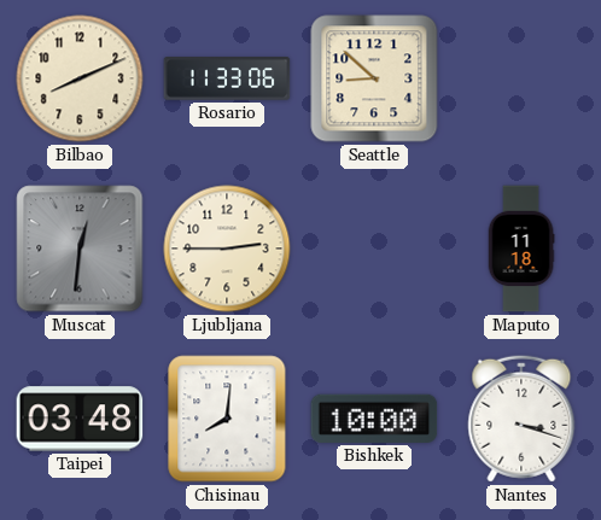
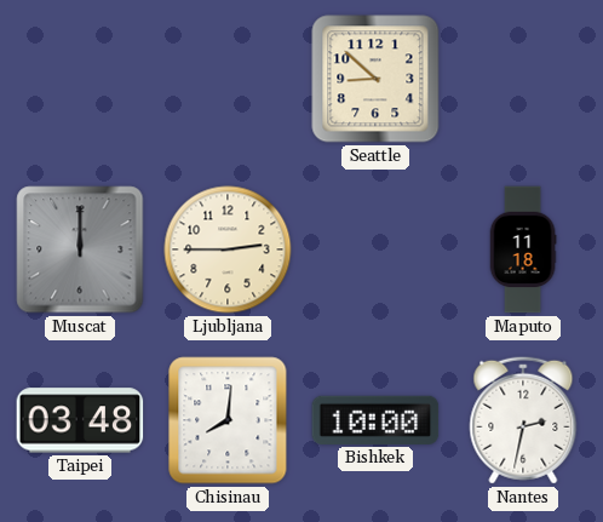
Bilbao: 8:11 -> none
Rosario: 11:33 -> none
Muscat: 12:31 -> 12:00
Nantes: 3:18 -> 2:32
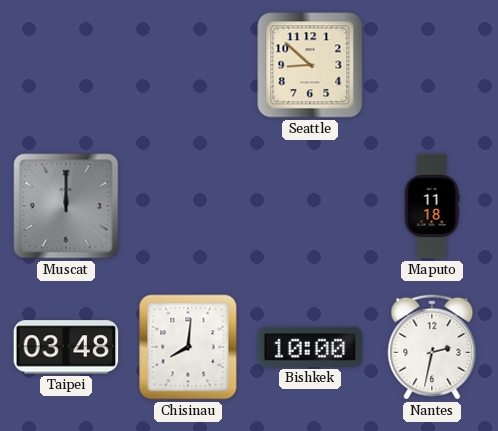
Ljubljana: 2:45 -> none
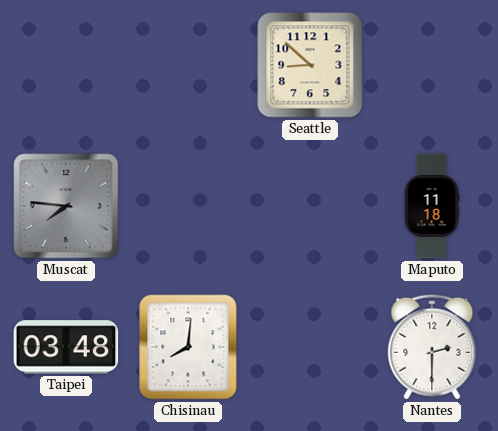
Muscat: 12:00 -> 7:46
Bishkek: 10:00 -> none
Nantes: 2:32 -> 2:30
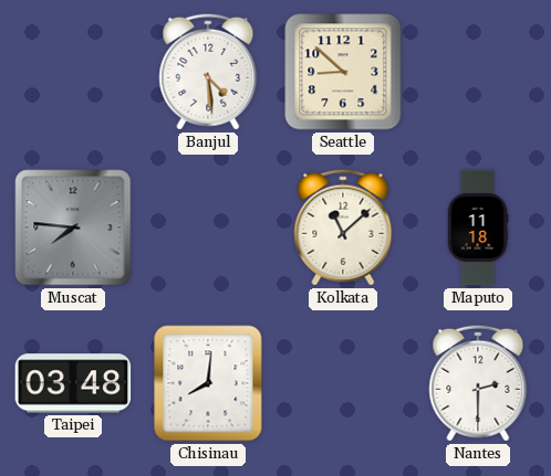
Banjul: none -> 4:29
Kolkata: none -> 11:08
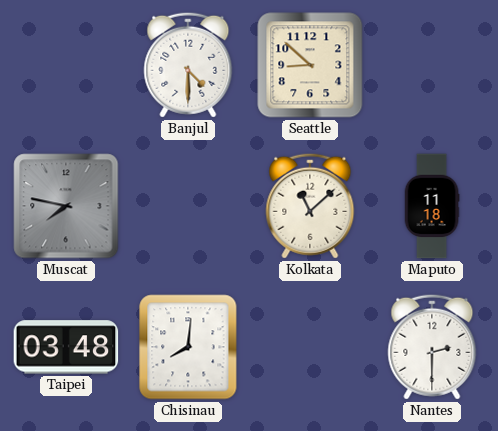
Banjul: 4:29 -> 4:30
Muscat: 7:46 -> 7:47
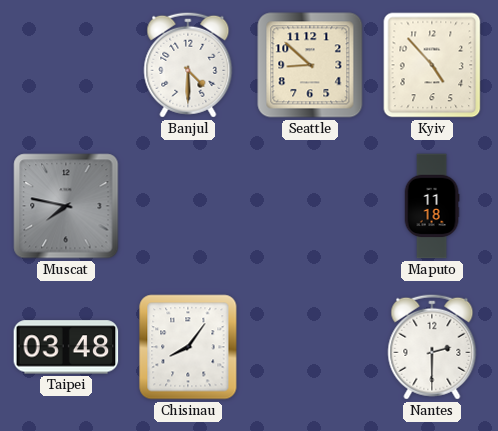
Kyiv: none -> 4:53
Kolkata: 11:08 -> none
Chisinau: 8:01 -> 8:06
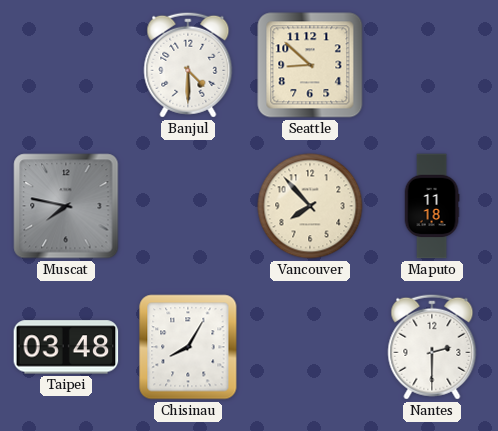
Kyiv: 4:53 -> none
Vancouver: none -> 7:53
Chisinau: 8:06 -> 8:05
